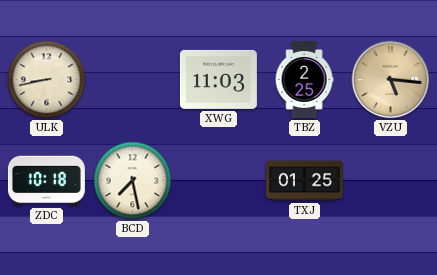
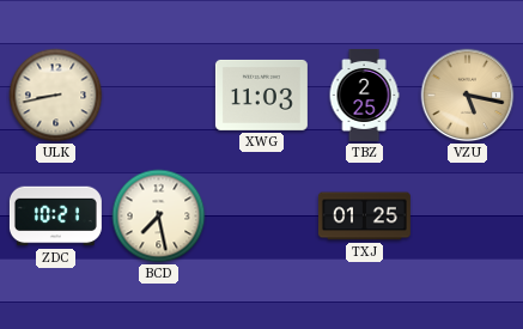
VZU: 5:16 -> 5:17
ZDC: 10:18 -> 10:21
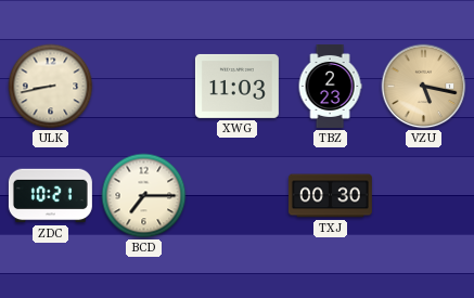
TBZ: 2:25 -> 2:23
BCD: 7:28 -> 7:15
TXJ: 01:25 -> 00:30
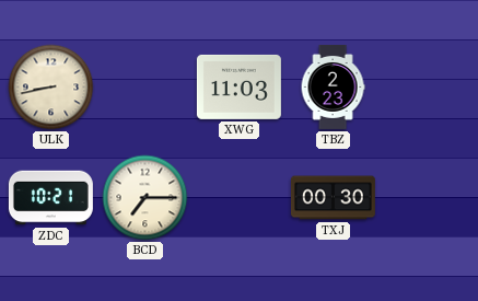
VZU: 5:17 -> none
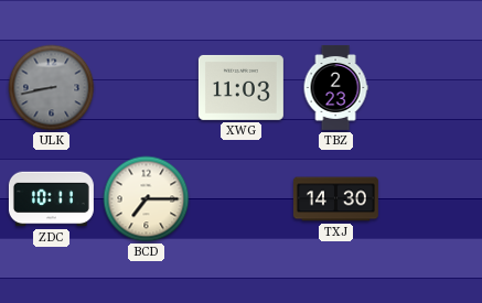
ULK dial: cream -> grey
ZDC: 10:21 -> 10:11
TXJ: 00:30 -> 14:30
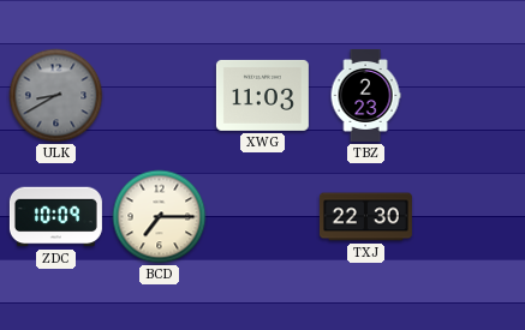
ULK: 8:43 -> 8:40
ZDC: 10:11 -> 10:09
TXJ: 14:30 -> 22:30
